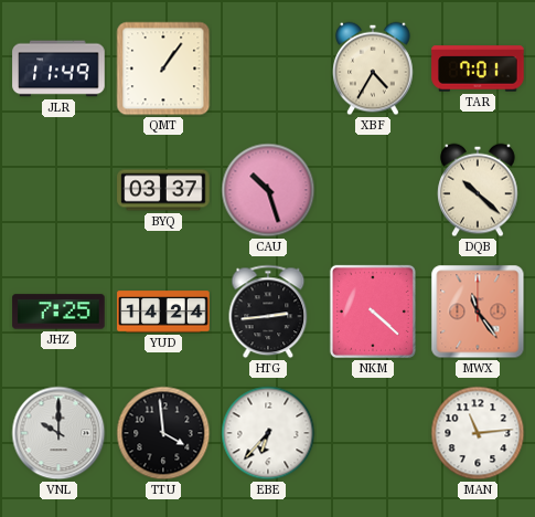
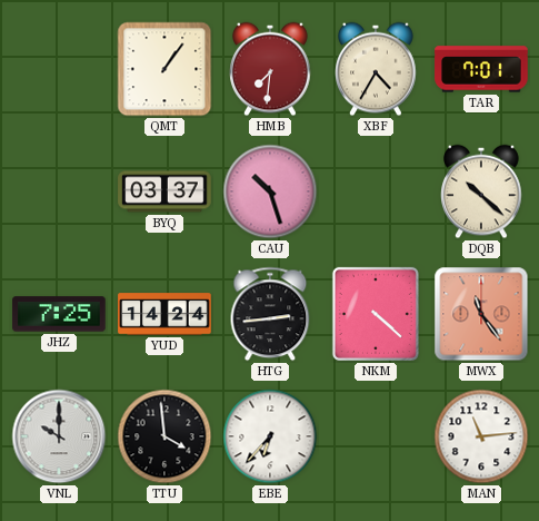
JLR: 11:49 -> none
HMB: none -> 7:31
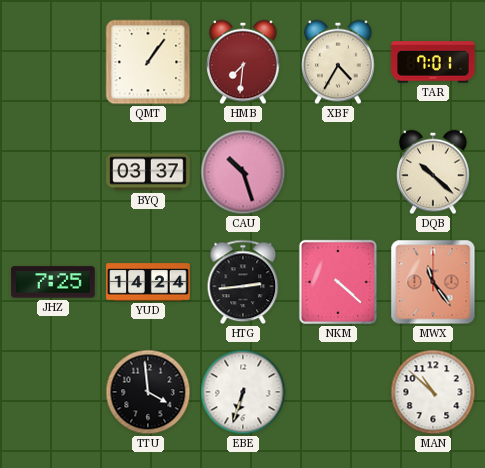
VNL: 10:00 -> none
EBE: 6:37 -> 6:33
MAN: 11:14 -> 10:52
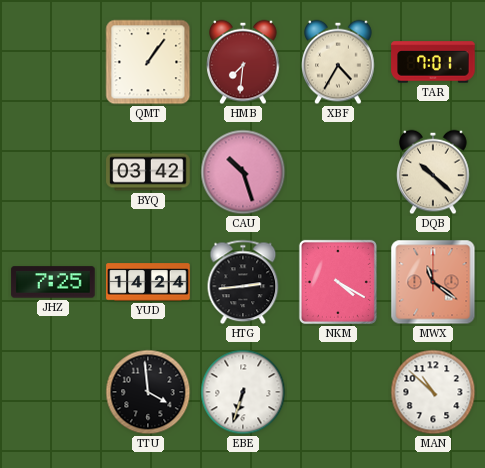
BYQ: 03:37 -> 03:42
NKM: 4:22 -> 4:20
MWX: 11:24 -> 11:21
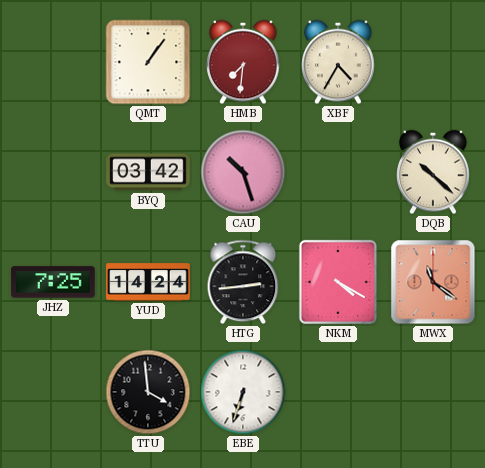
TAR: 7:01 -> none
MAN: 10:52 -> none
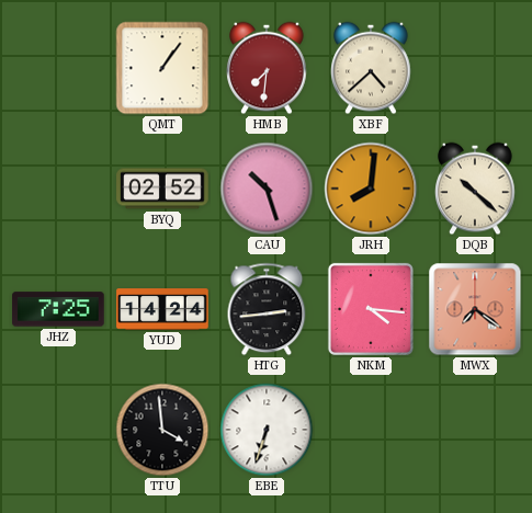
XBF: 4:35 -> 4:38
BYQ: 03:42 -> 02:52
JRH: none -> 8:01
NKM: 4:20 -> 4:16
MWX: 11:21 -> 7:21
